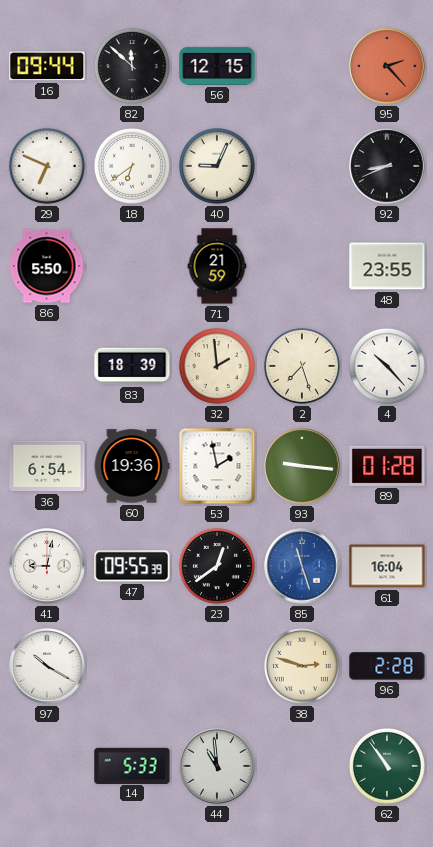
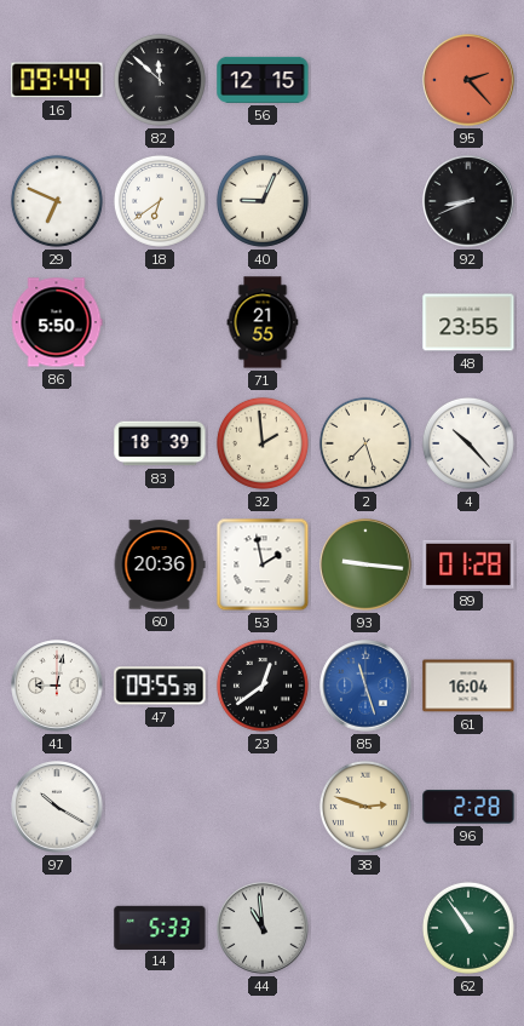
71: 21:59 -> 21:55
36: 6:54 -> none
60: 19:36 -> 20:36
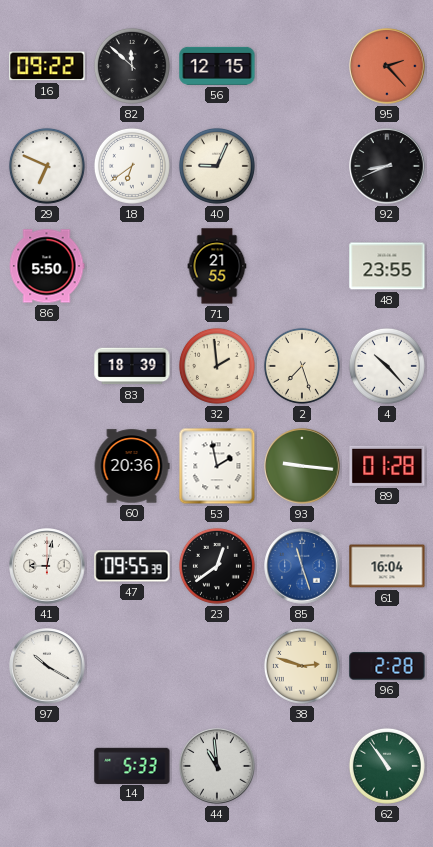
16: 09:44 -> 09:22
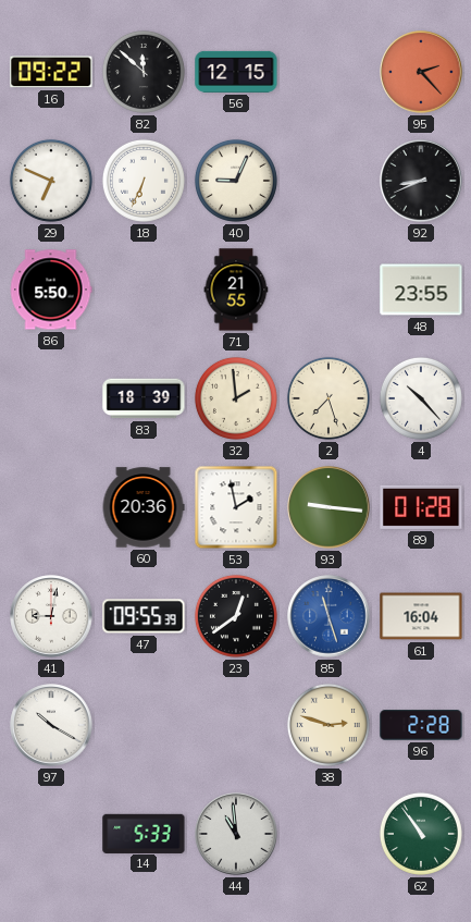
18: 6:39 -> 6:34
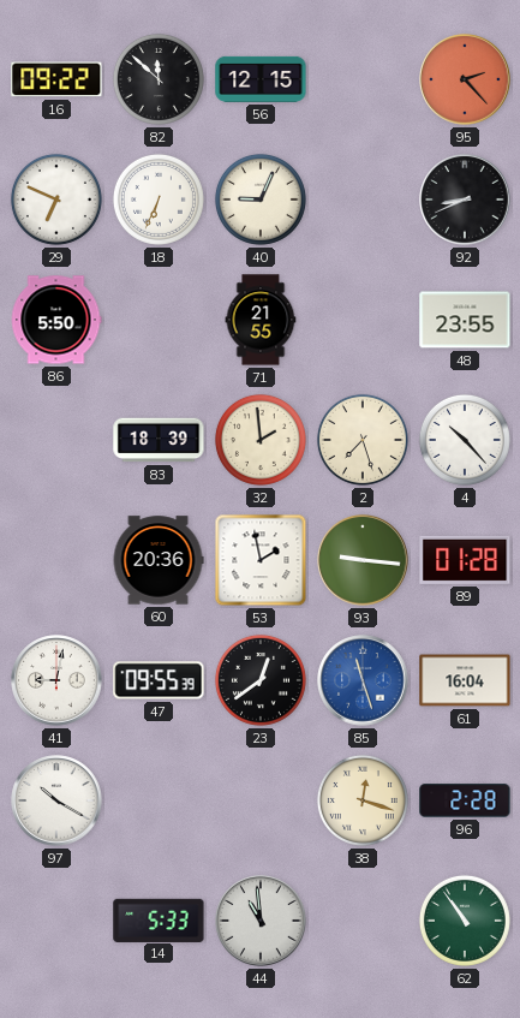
38: 2:48 -> 12:18
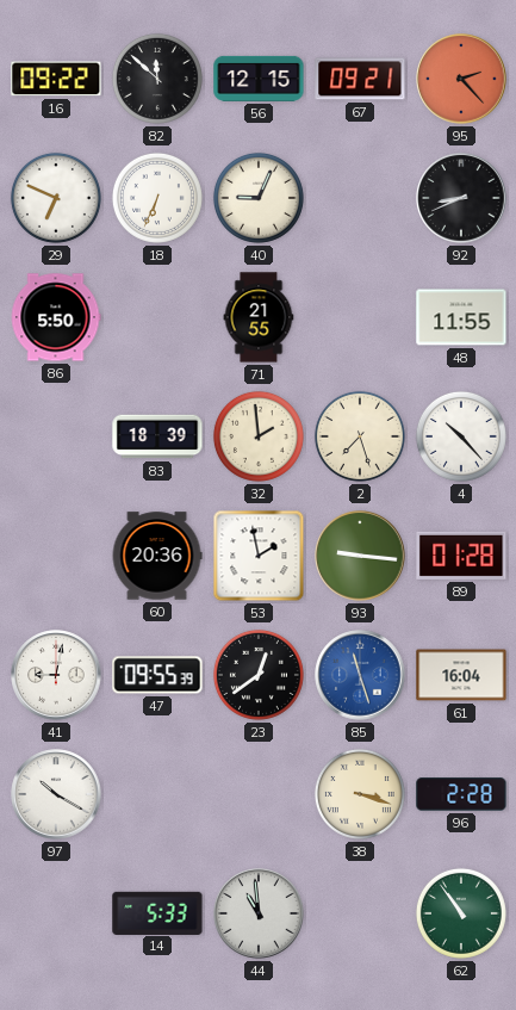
67: none -> 09:21
48: 23:55 -> 11:55
38: 12:18 -> 3:18
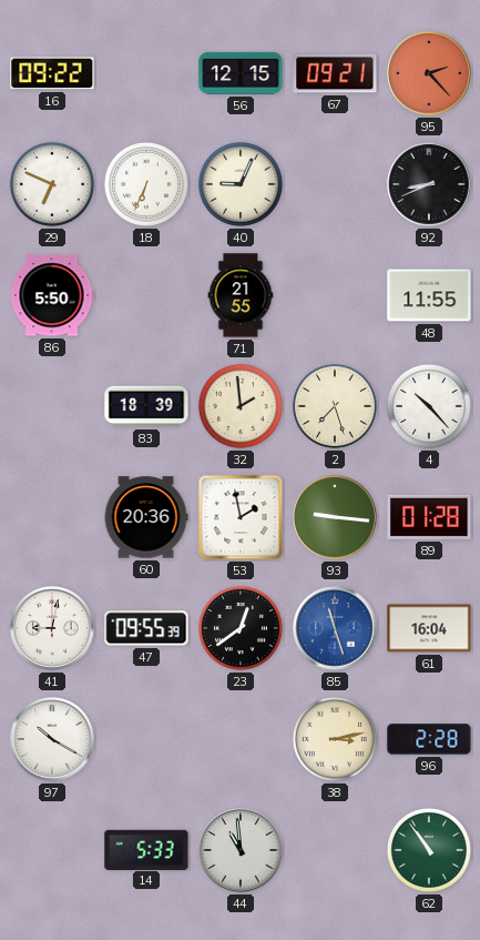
82: 11:52 -> none
38: 3:18 -> 3:13
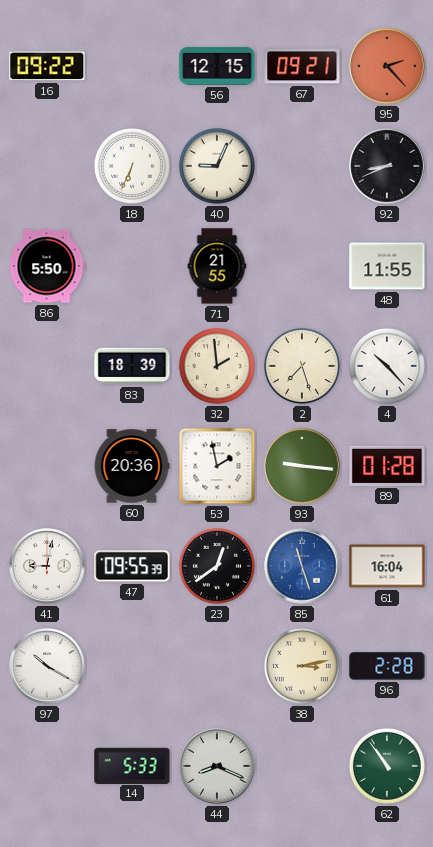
29: 6:49 -> none
44: 10:59 -> 8:19
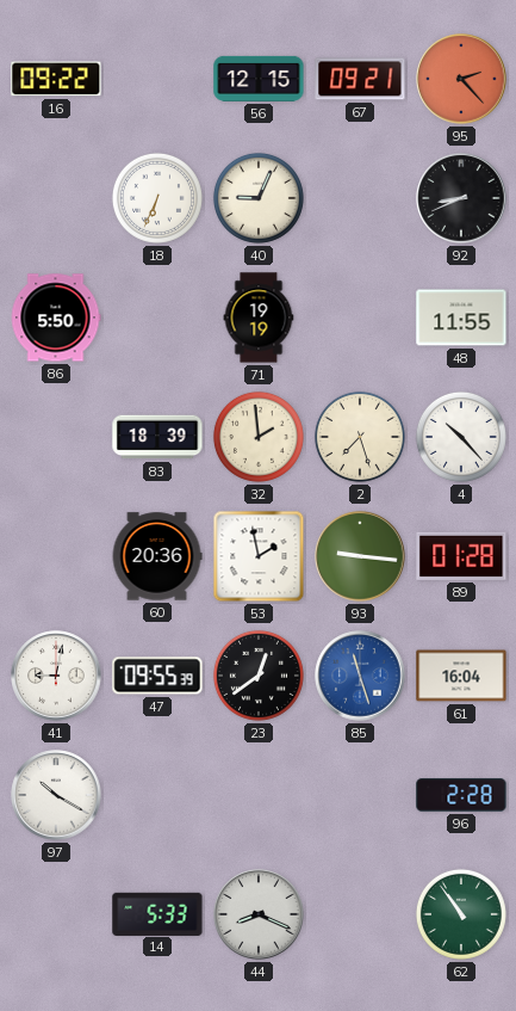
71: 21:55 -> 19:19
38: 3:13 -> none
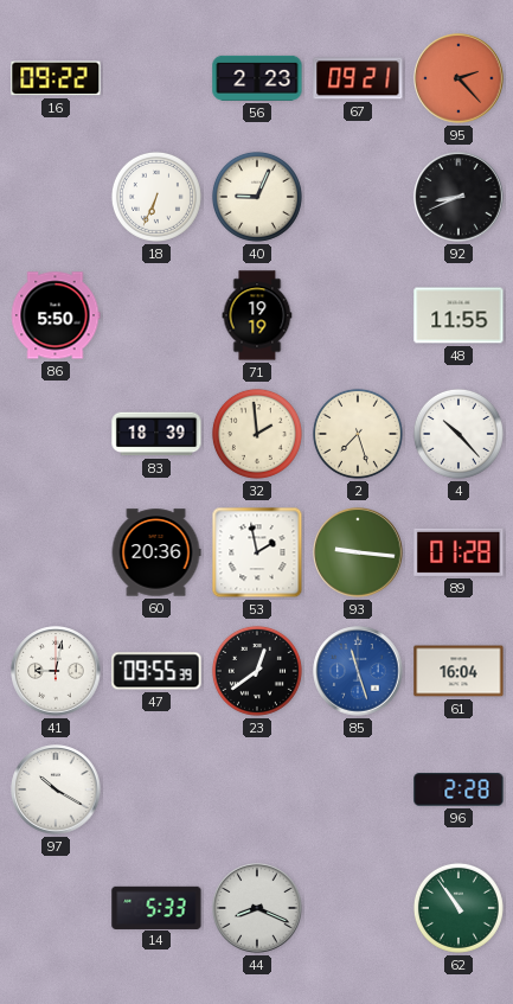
56: 12:15 -> 2:23
